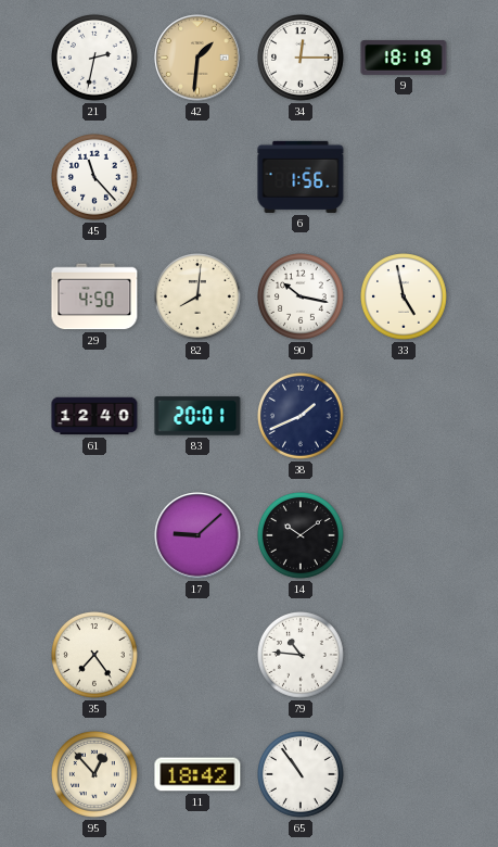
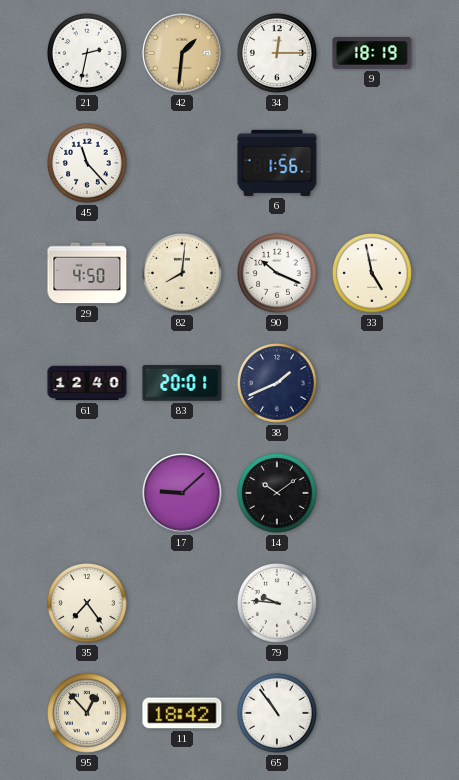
90: 10:17 -> 10:19
79: 10:46 -> 9:46
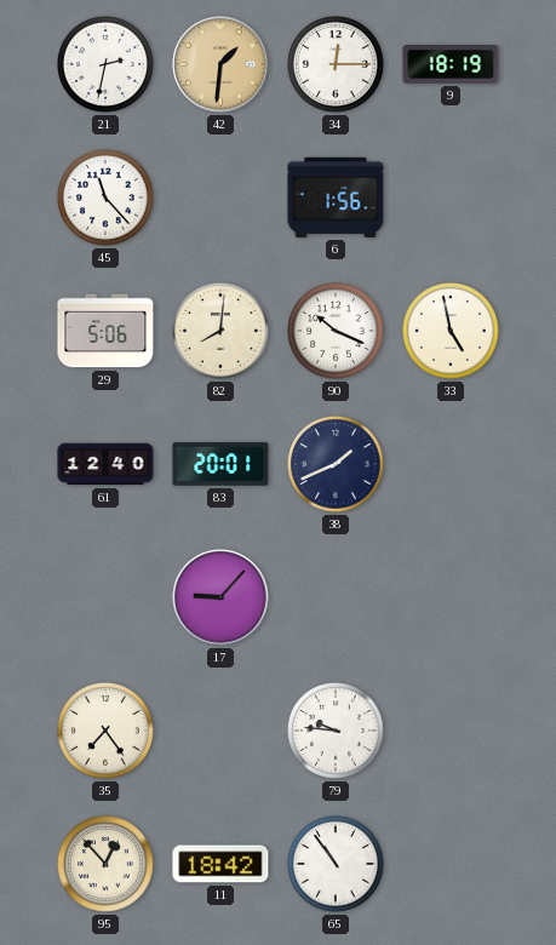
29: 4:50 -> 5:06
17: 9:08 -> 9:07
14: 10:09 -> none
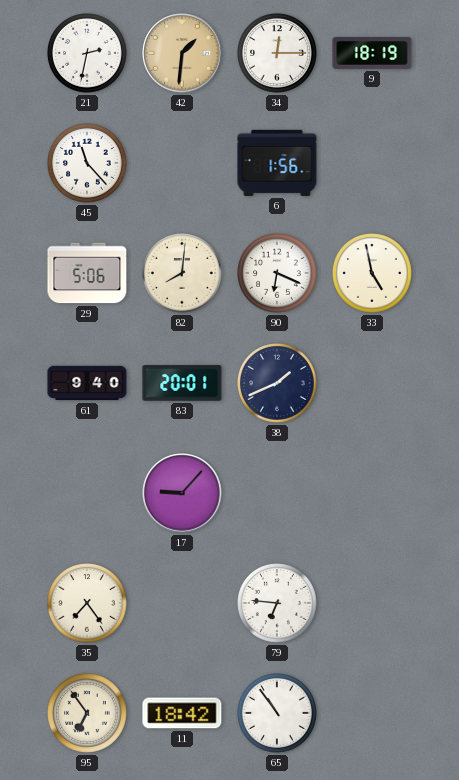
90: 10:19 -> 6:19
61: 12:40 -> 9:40
79: 9:46 -> 6:46
95: 12:53 -> 6:54
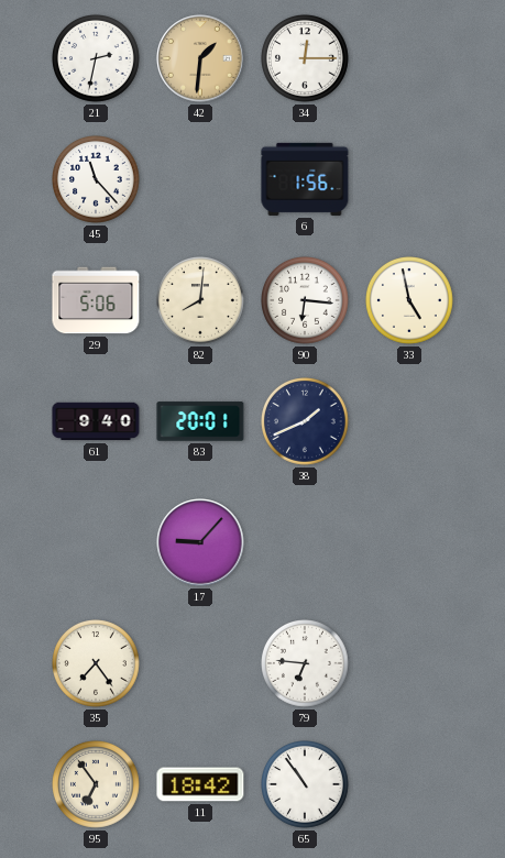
9: 18:19 -> none
90: 6:19 -> 6:16
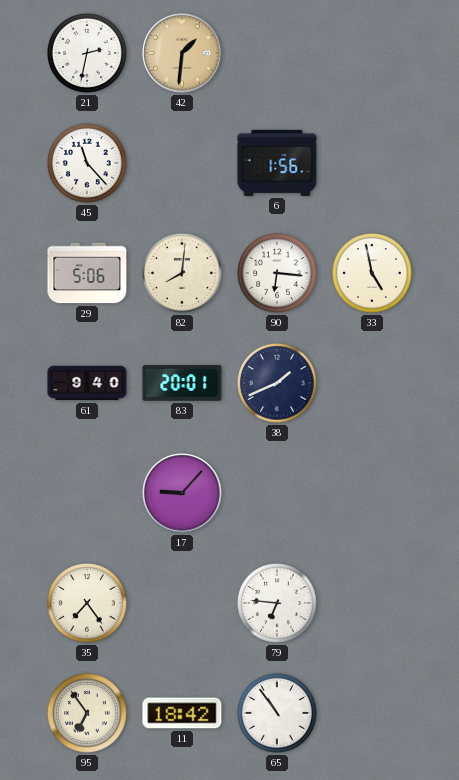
34: 12:15 -> none
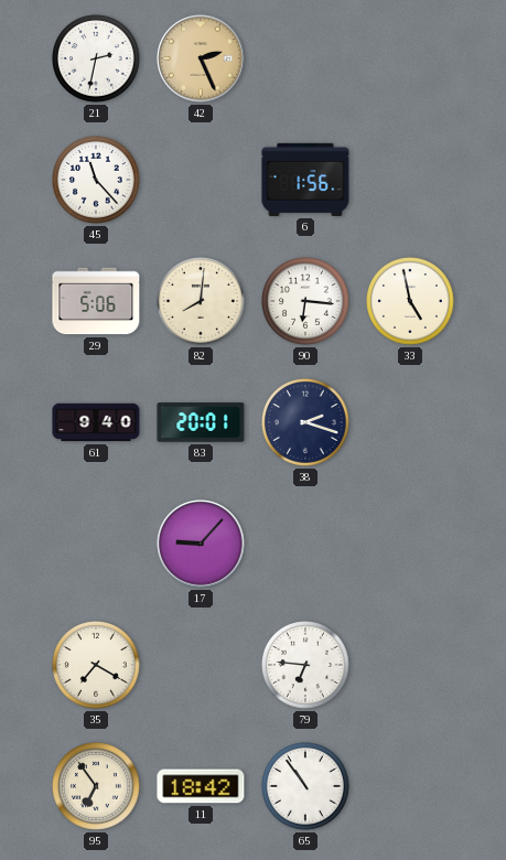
42: 1:31 -> 2:26
38: 1:41 -> 2:18
35: 7:24 -> 7:20
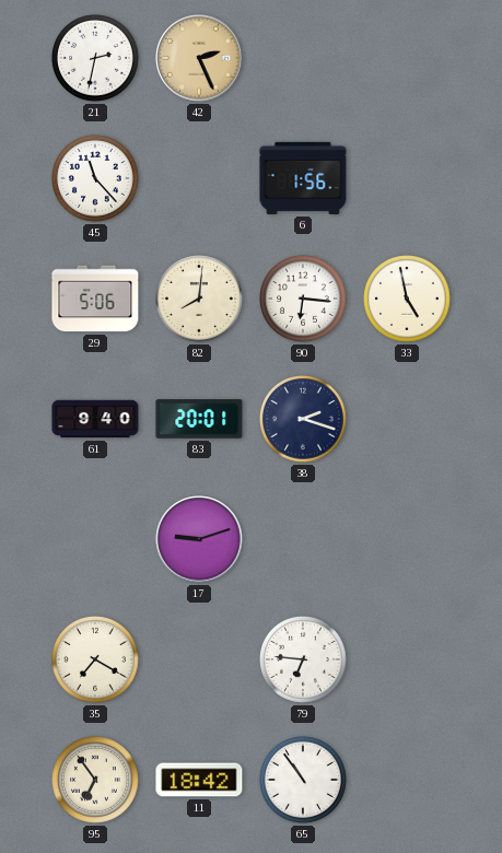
17: 9:07 -> 9:12
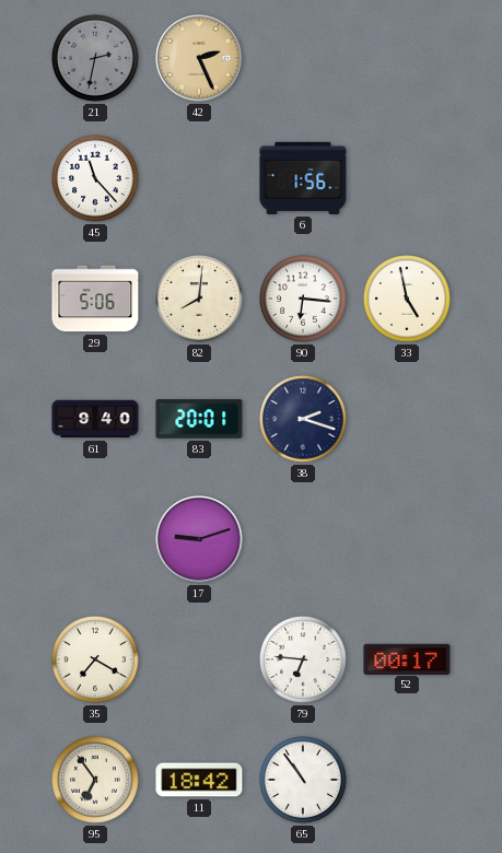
21 dial: white -> grey
52: none -> 00:17
